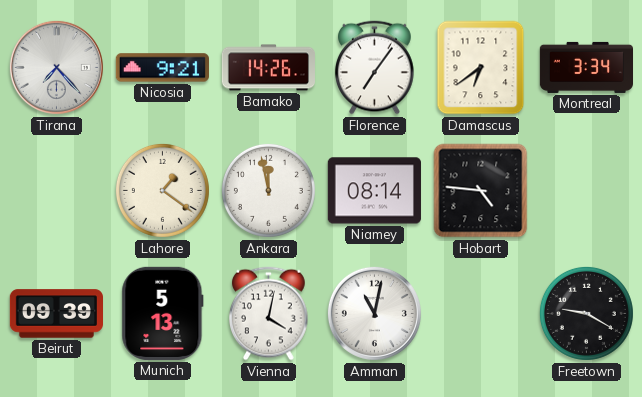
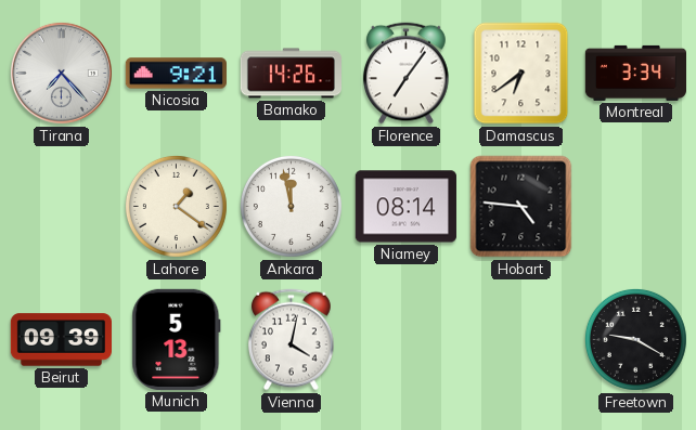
Amman: 11:02 -> none
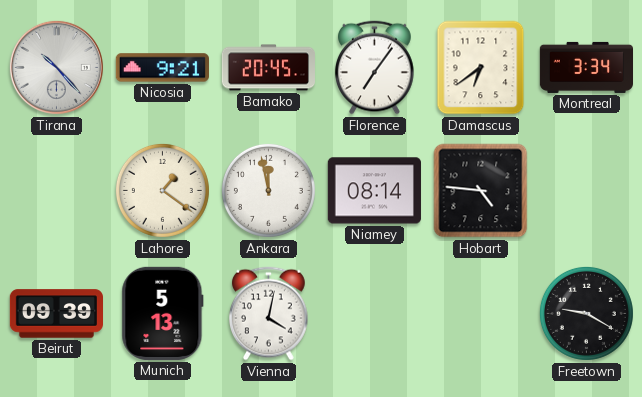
Tirana: 7:23 -> 10:23
Bamako: 14:26 -> 20:45
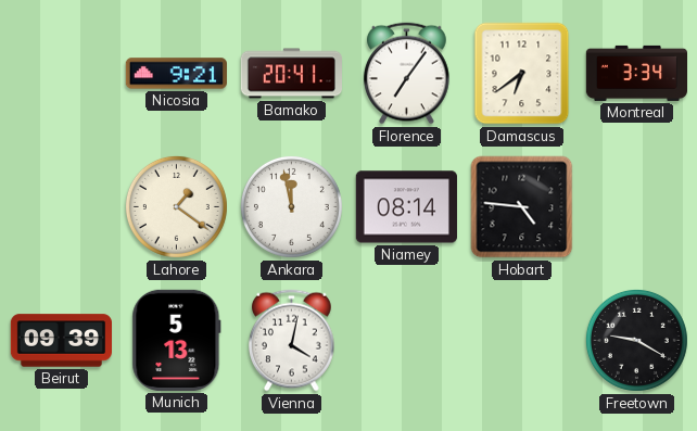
Tirana: 10:23 -> none
Bamako: 20:45 -> 20:41
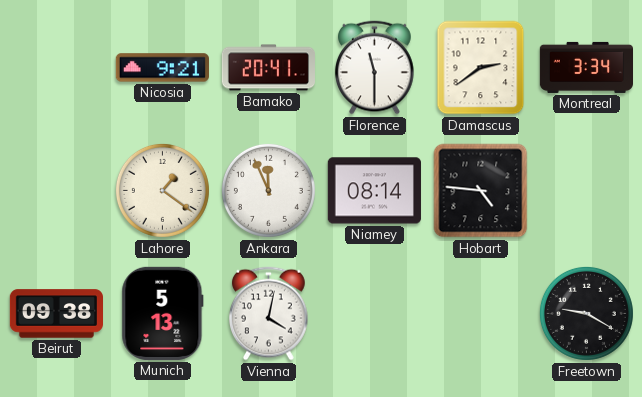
Florence: 7:06 -> 11:30
Damascus: 6:39 -> 2:39
Ankara: 11:58 -> 11:56
Beirut: 09:39 -> 09:38
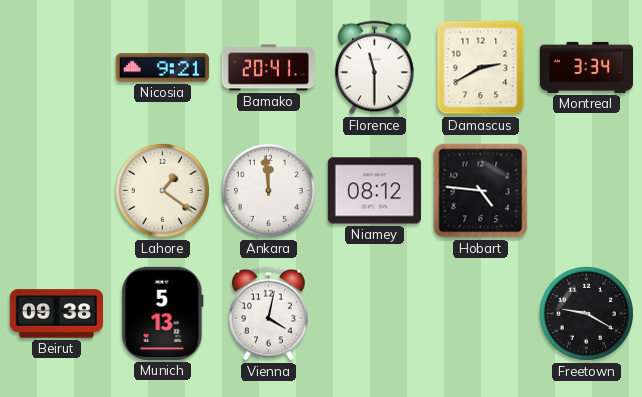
Damascus: 2:39 -> 2:40
Ankara: 11:56 -> 11:59
Niamey: 08:14 -> 08:12
